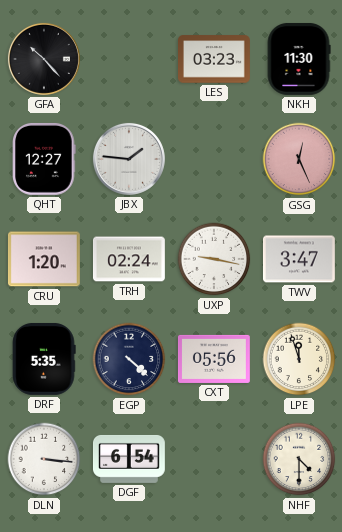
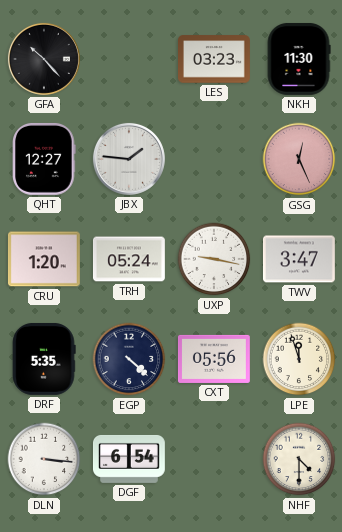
TRH: 02:24 -> 05:24
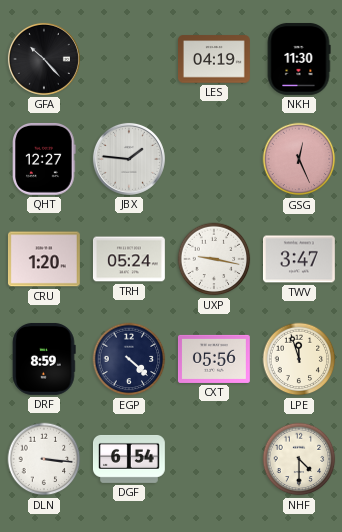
LES: 03:23 -> 04:19
DRF: 5:35 -> 8:59
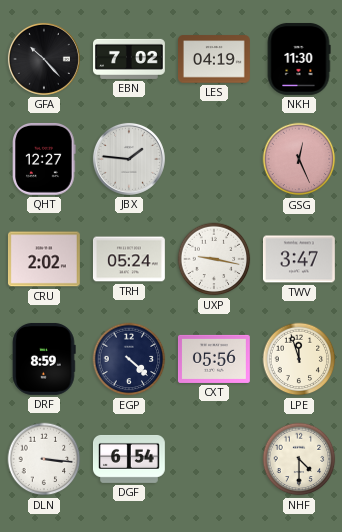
EBN: none -> 7:02
CRU: 1:20 -> 2:02
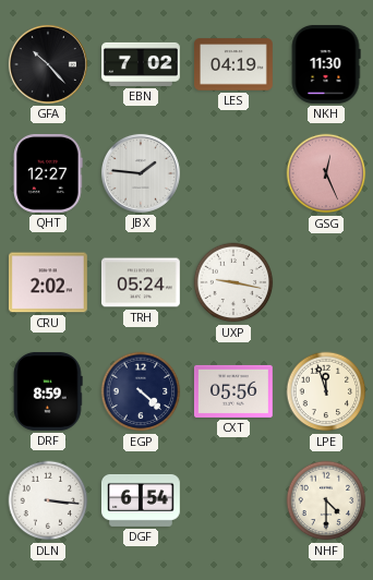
TWV: 3:47 -> none
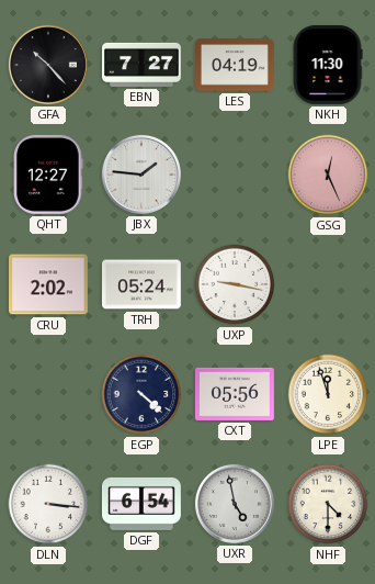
EBN: 7:02 -> 7:27
DRF: 8:59 -> none
UXR: none -> 4:58
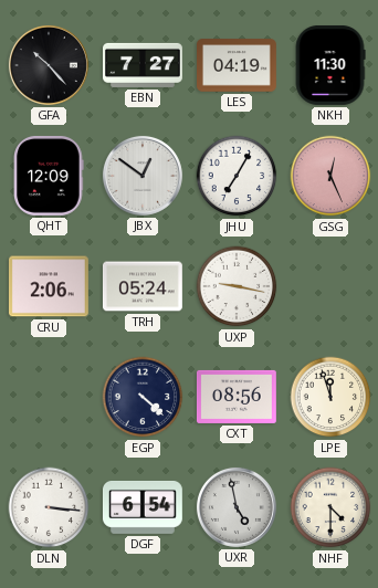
QHT: 12:27 -> 12:09
JBX: 1:46 -> 12:51
JHU: none -> 7:05
CRU: 2:02 -> 2:06
CXT: 05:56 -> 08:56
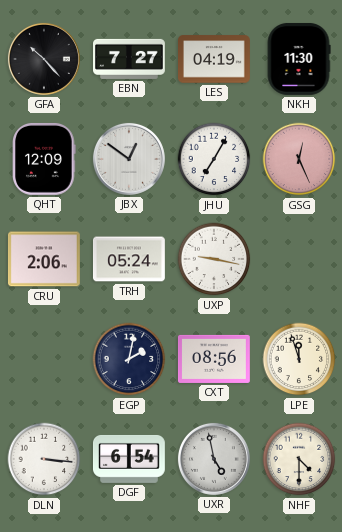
EGP: 4:22 -> 2:02
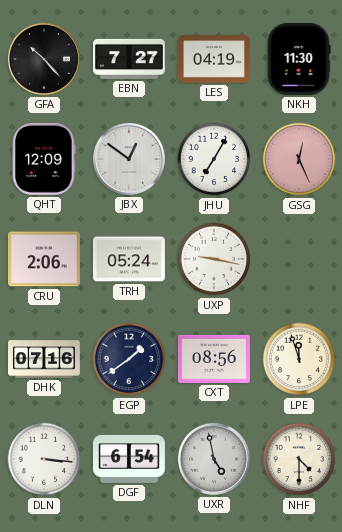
DHK: none -> 07:16
EGP: 2:02 -> 1:39
